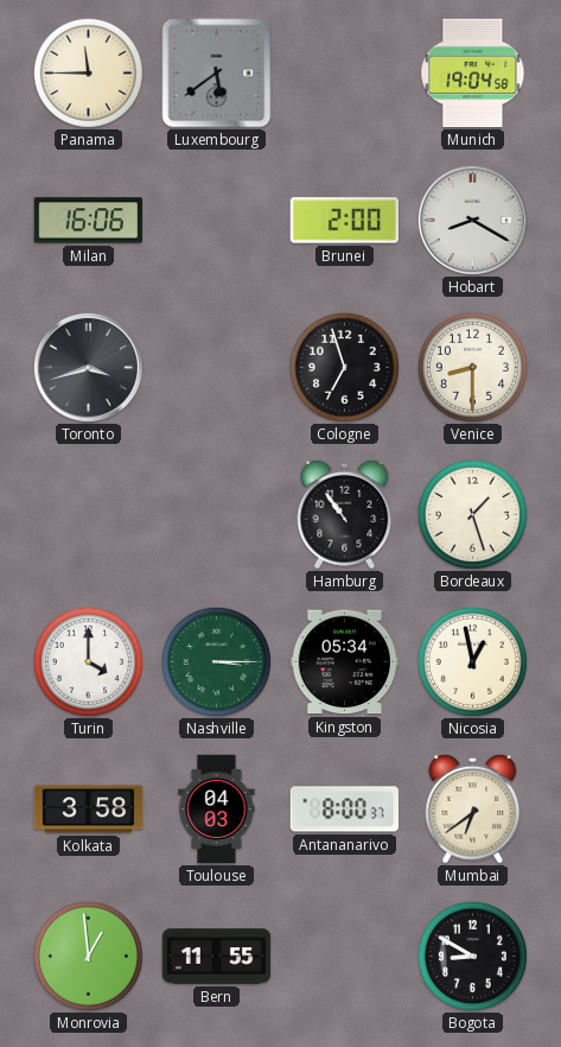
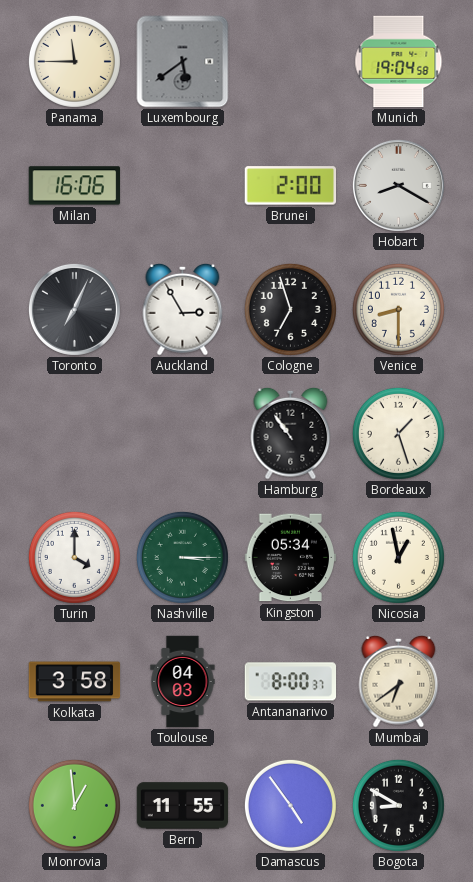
Toronto: 3:42 -> 7:04
Auckland: none -> 2:55
Damascus: none -> 4:54
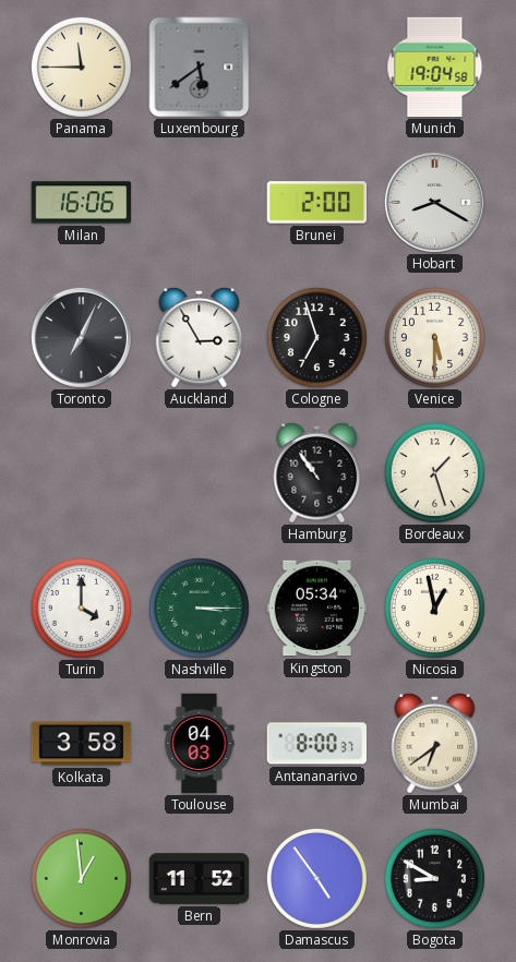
Venice: 8:30 -> 5:30
Bern: 11:55 -> 11:52
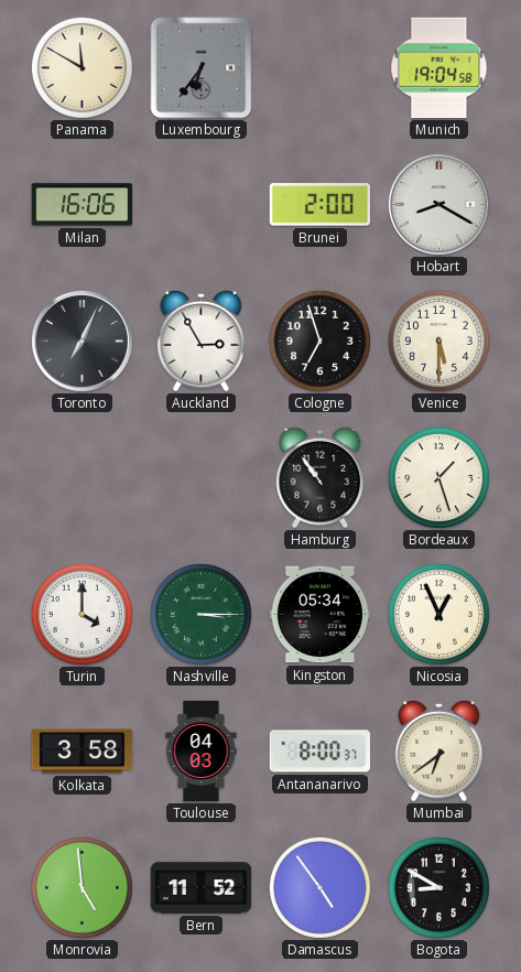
Panama: 11:45 -> 11:50
Luxembourg: 5:39 -> 6:36
Nicosia: 12:58 -> 12:56
Monrovia: 12:59 -> 4:59
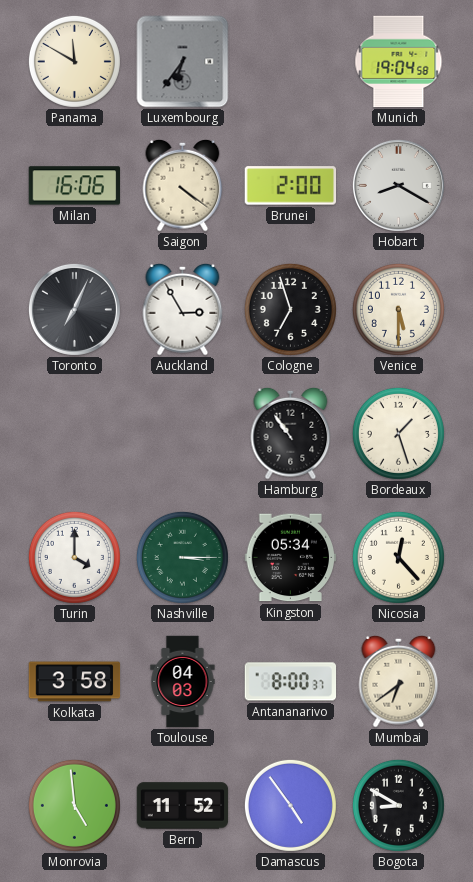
Saigon: none -> 4:21
Nicosia: 12:56 -> 12:23
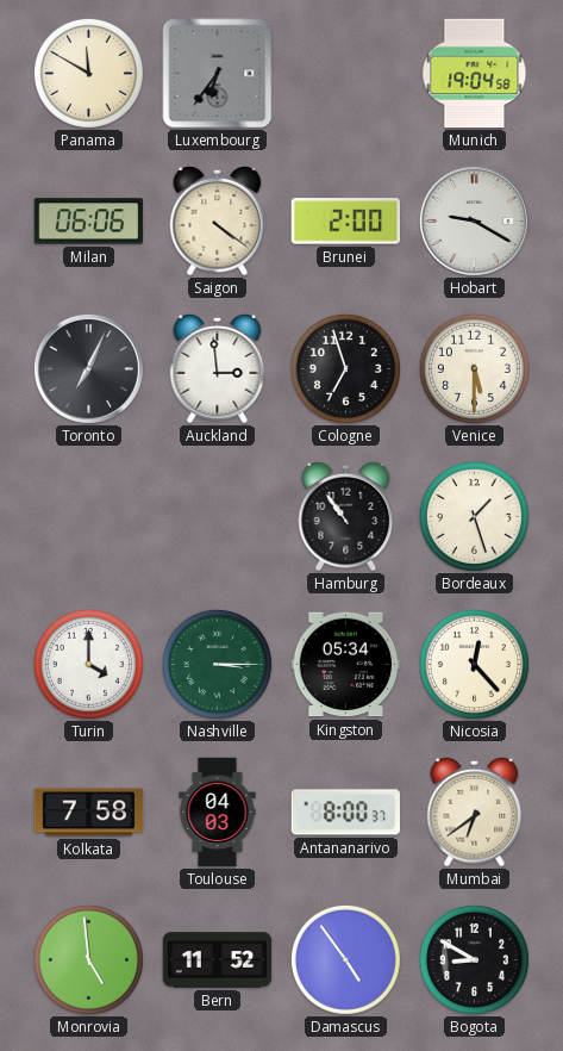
Milan: 16:06 -> 06:06
Hobart: 8:20 -> 9:20
Auckland: 2:55 -> 2:59
Kolkata: 3:58 -> 7:58
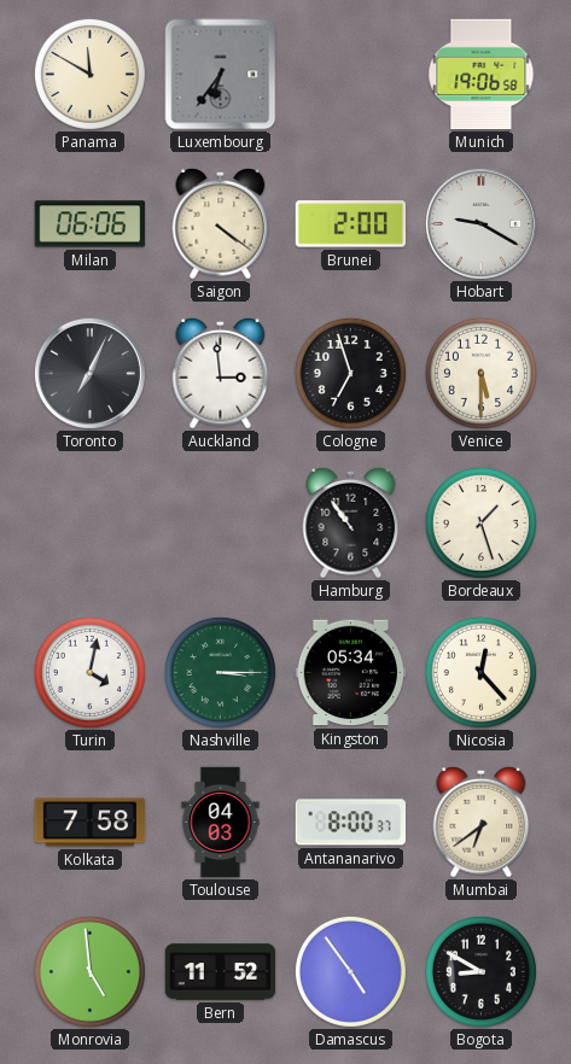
Munich: 19:04 -> 19:06
Turin: 4:00 -> 4:02
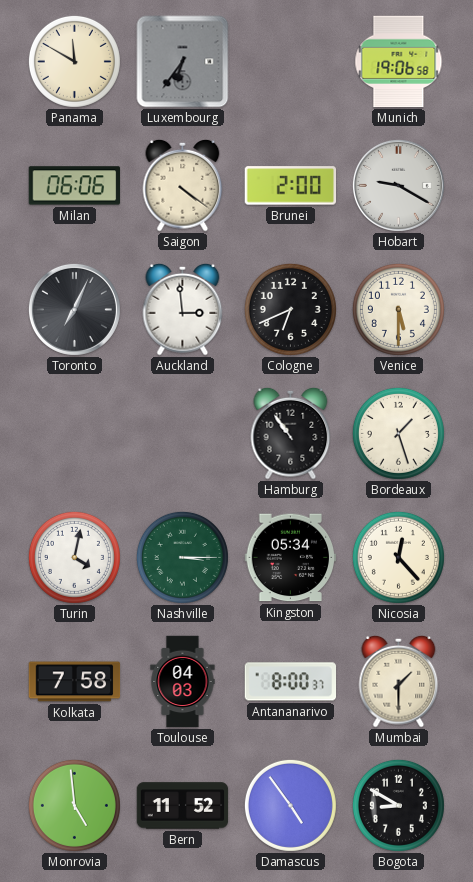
Cologne: 6:57 -> 6:41
Mumbai: 6:39 -> 1:30
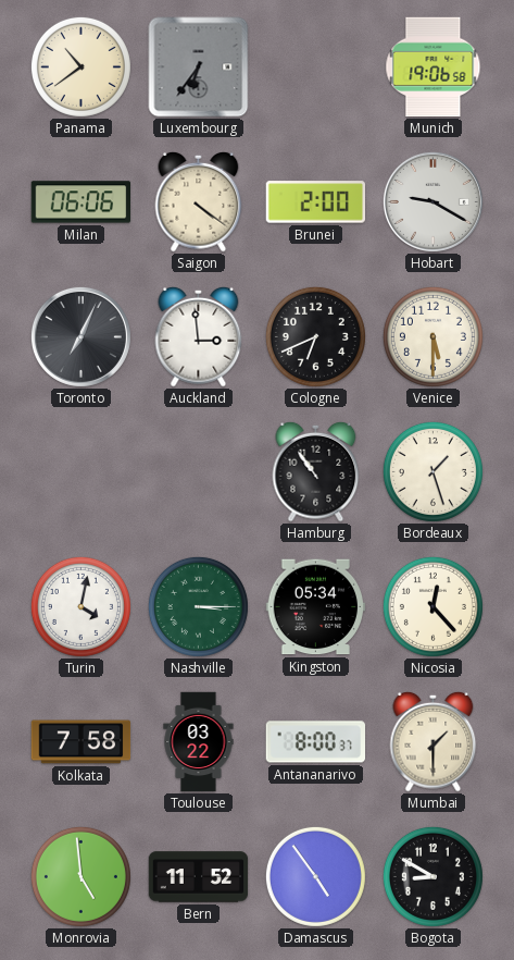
Panama: 11:50 -> 10:39
Toulouse: 04:03 -> 03:22
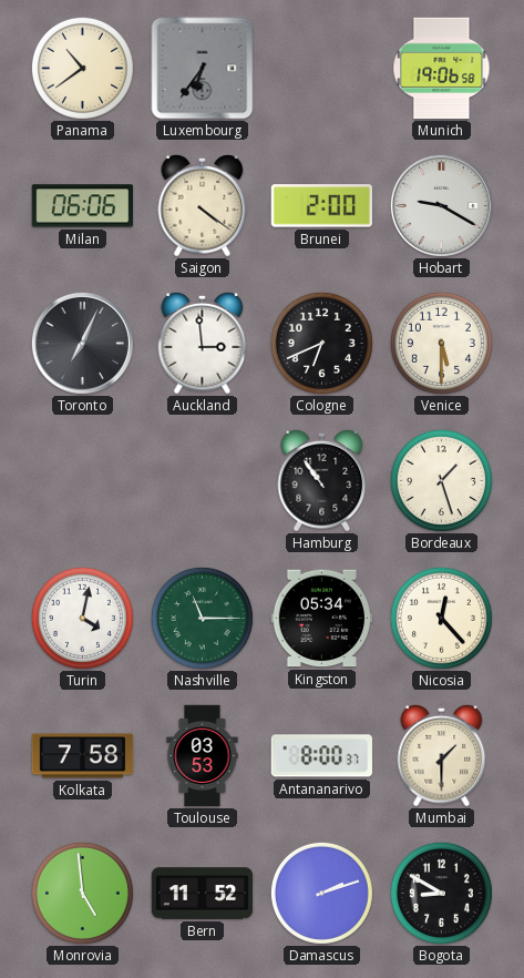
Nashville: 3:15 -> 11:15
Toulouse: 03:22 -> 03:53
Damascus: 4:54 -> 2:12
